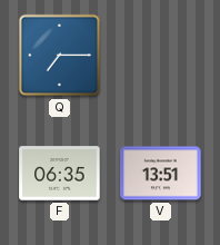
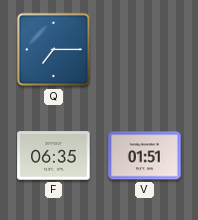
V: 13:51 -> 01:51
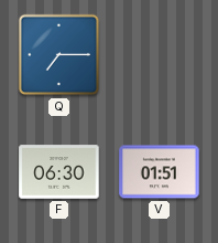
F: 06:35 -> 06:30
